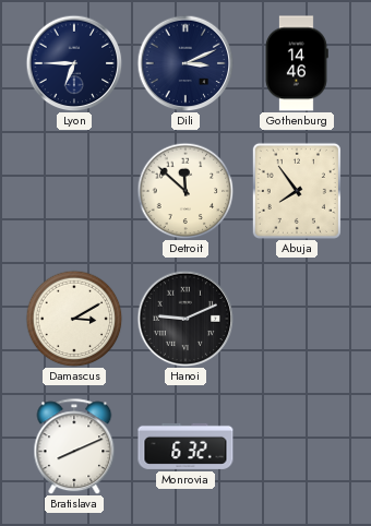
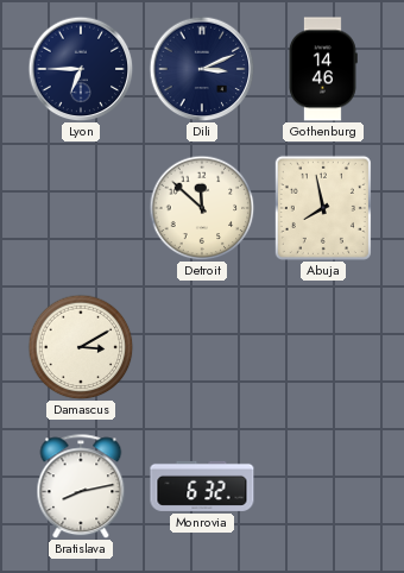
Abuja: 7:54 -> 7:58
Hanoi: 9:11 -> none
Bratislava: 8:11 -> 8:13
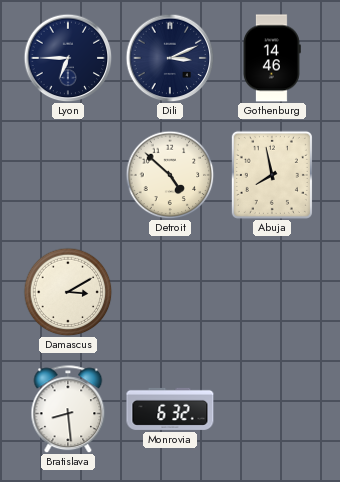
Detroit: 11:52 -> 4:52
Bratislava: 8:13 -> 8:29
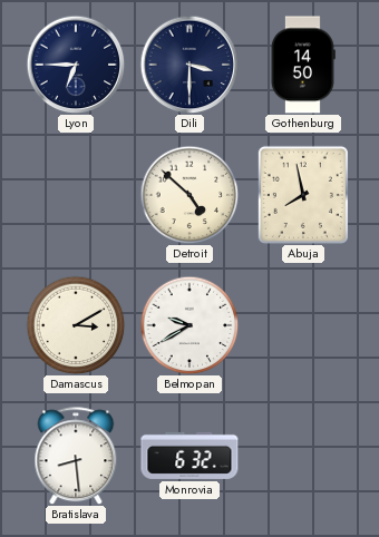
Dili: 3:11 -> 3:30
Gothenburg: 14:46 -> 14:50
Belmopan: none -> 9:40
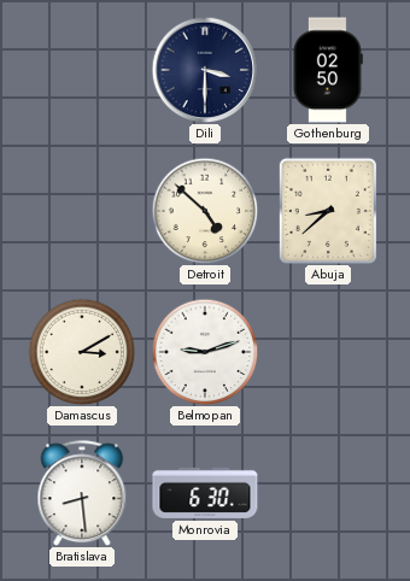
Lyon: 6:45 -> none
Gothenburg: 14:50 -> 02:50
Abuja: 7:58 -> 8:38
Belmopan: 9:40 -> 9:12
Monrovia: 6:32 -> 6:30
